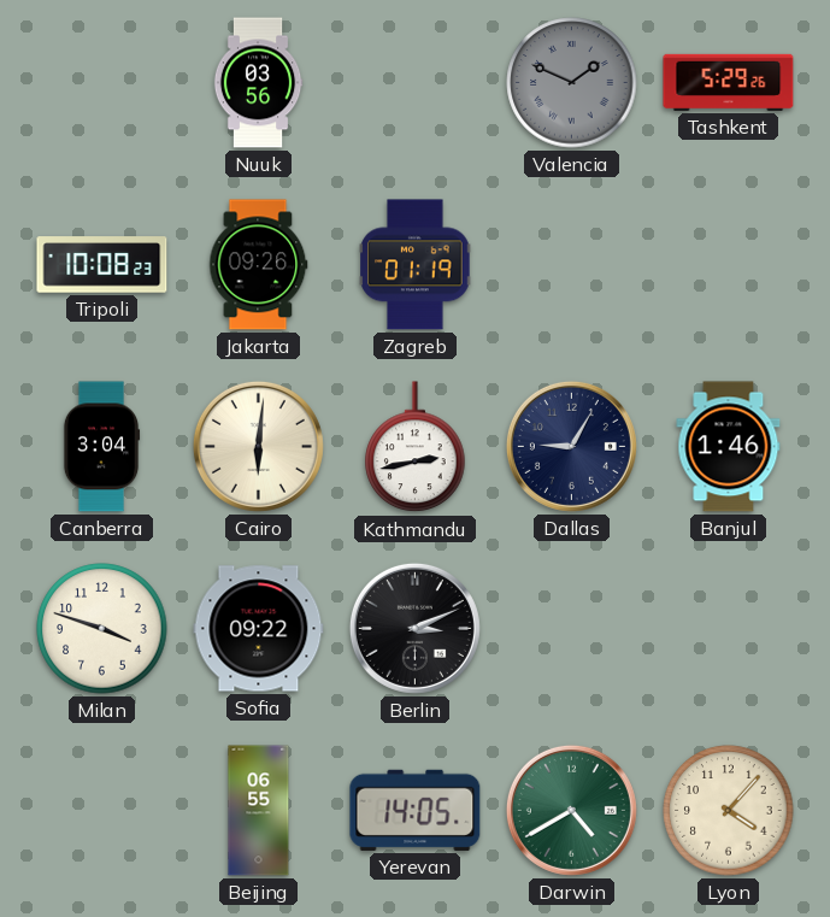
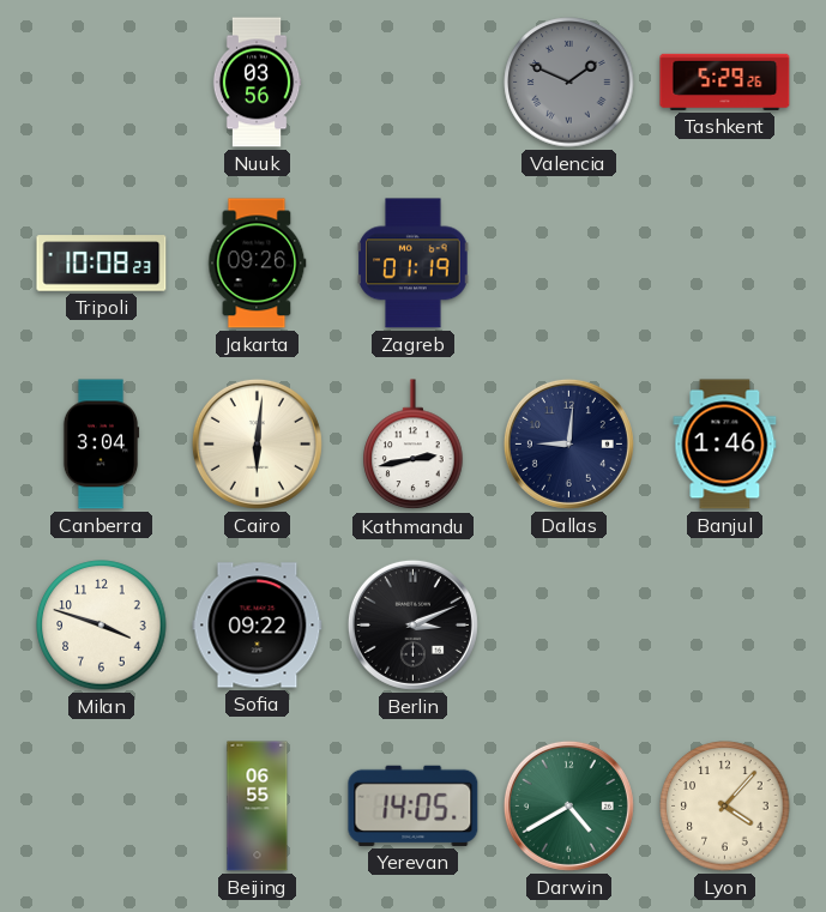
Dallas: 9:05 -> 9:01
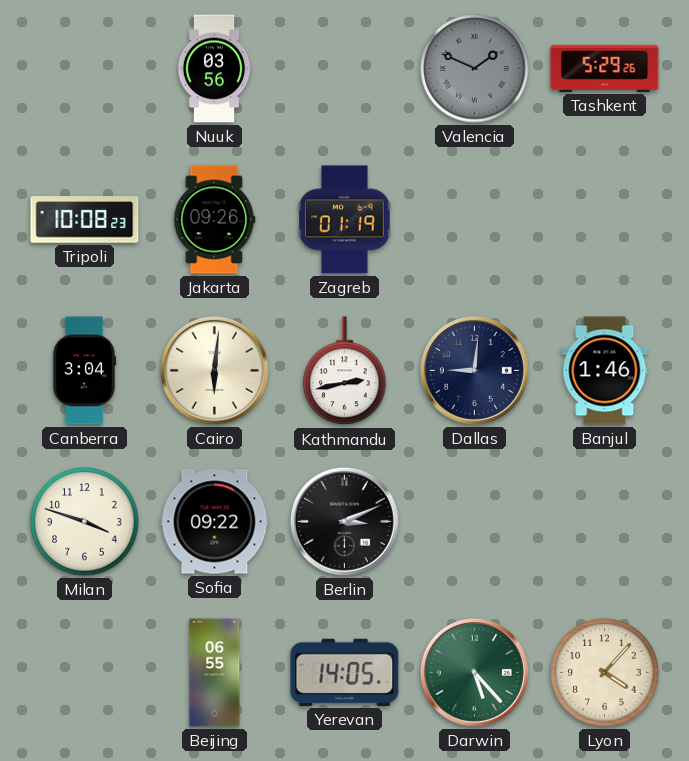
Darwin: 4:40 -> 5:23
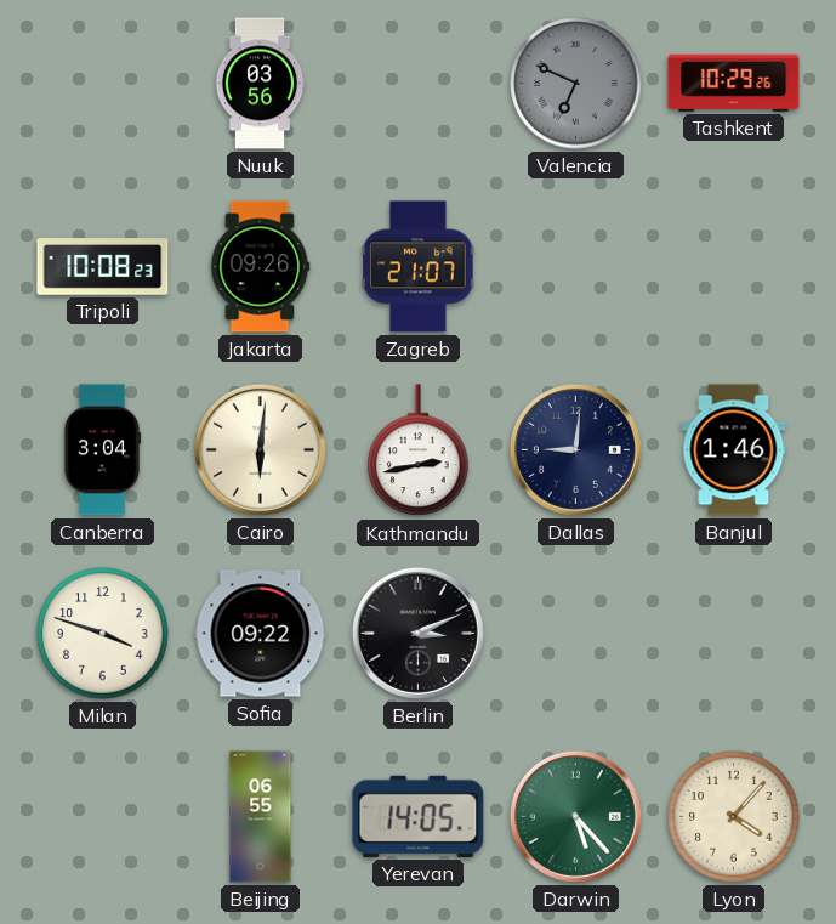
Valencia: 1:49 -> 6:49
Tashkent: 5:29 -> 10:29
Zagreb: 01:19 -> 21:07
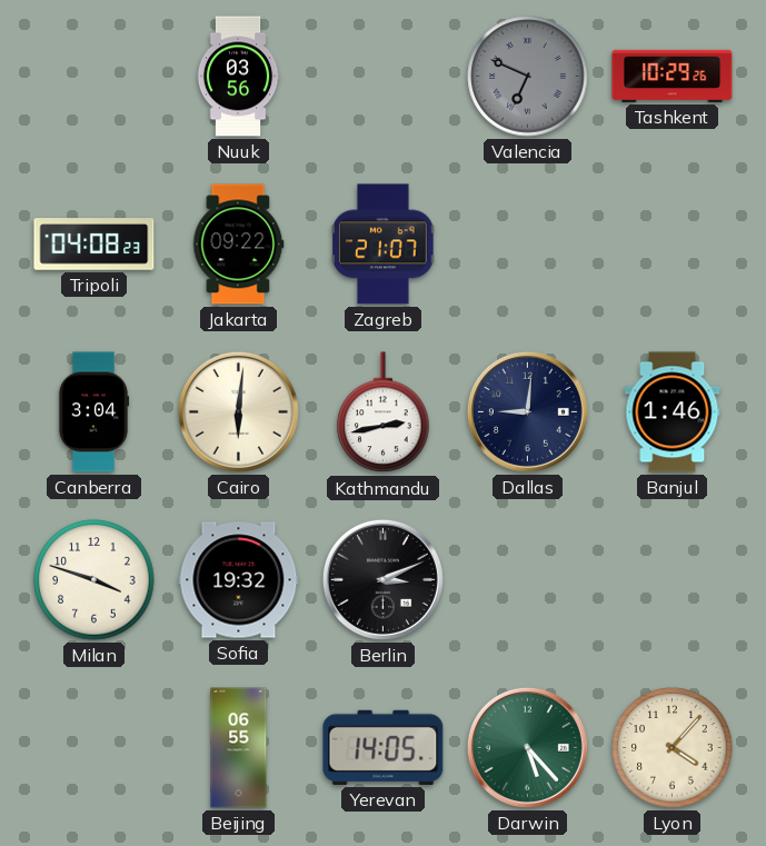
Tripoli: 10:08 -> 04:08
Jakarta: 09:26 -> 09:22
Sofia: 09:22 -> 19:32
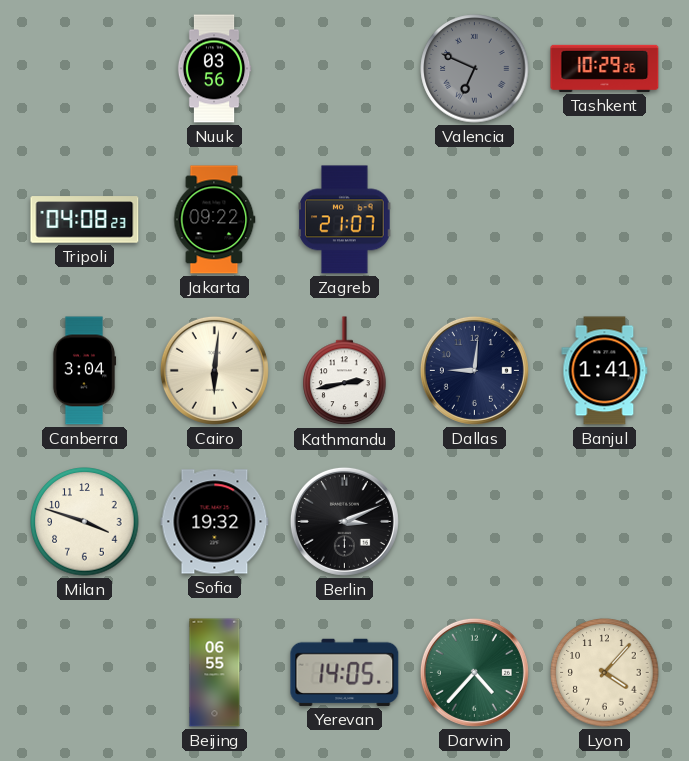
Banjul: 1:46 -> 1:41
Darwin: 5:23 -> 4:37
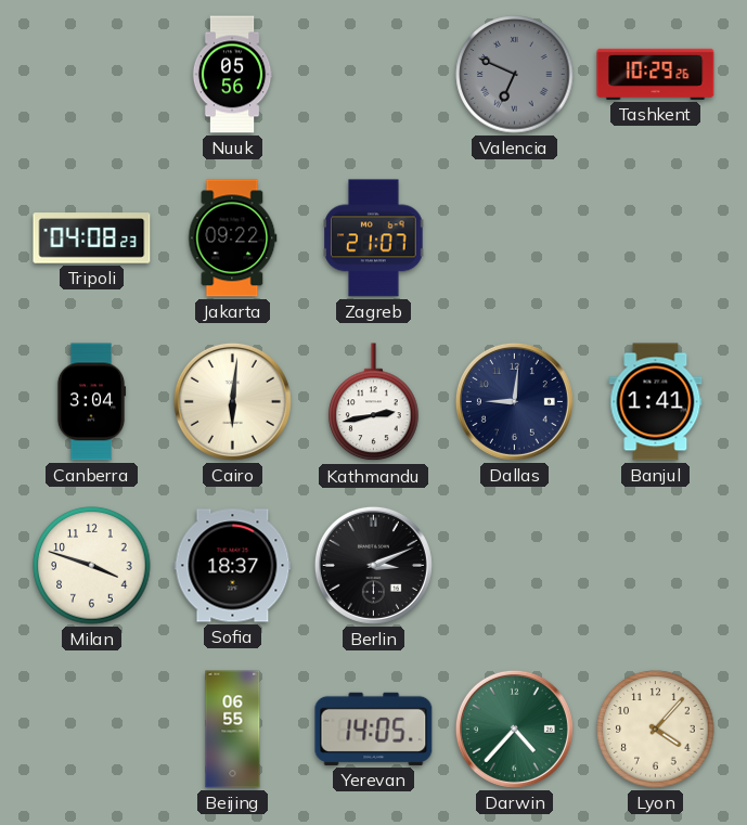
Nuuk: 03:56 -> 05:56
Sofia: 19:32 -> 18:37
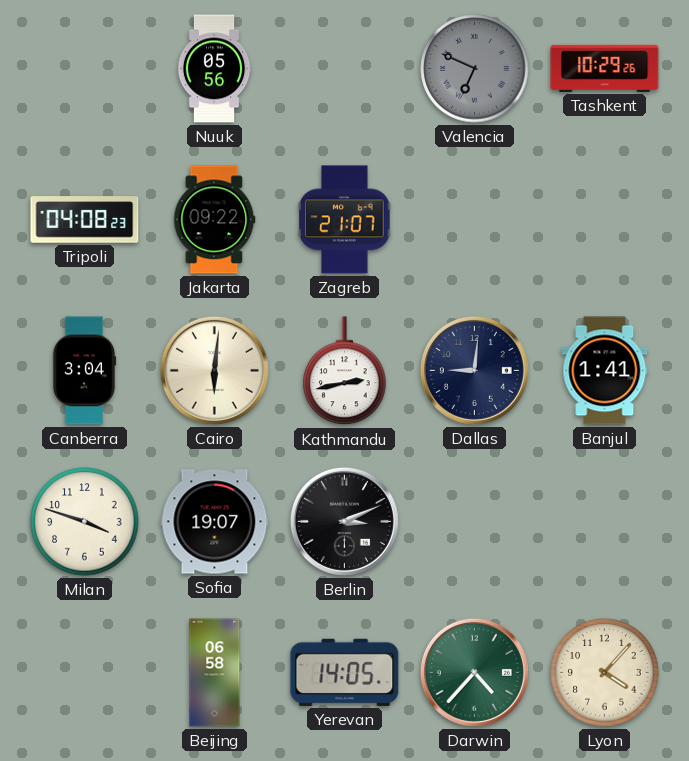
Sofia: 18:37 -> 19:07
Beijing: 06:55 -> 06:58
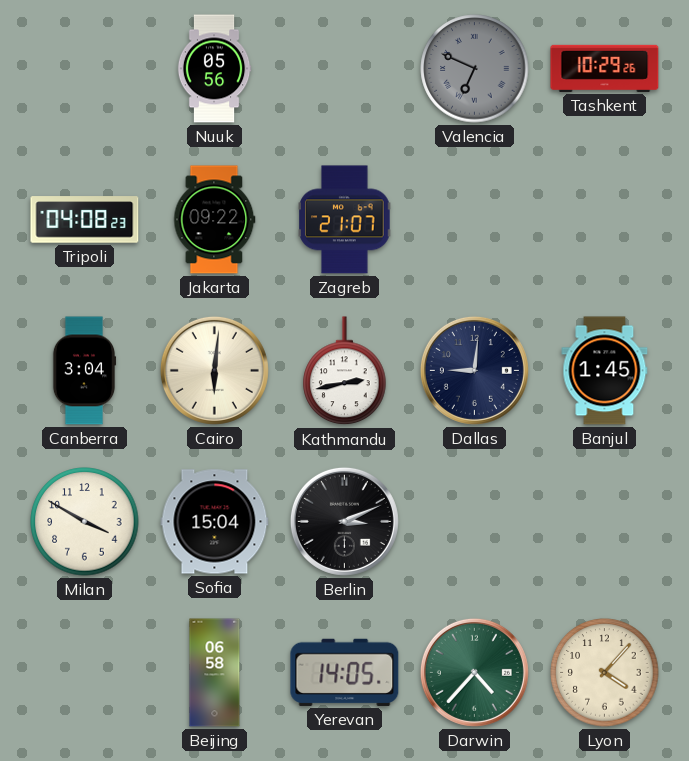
Banjul: 1:41 -> 1:45
Milan: 3:48 -> 3:50
Sofia: 19:07 -> 15:04
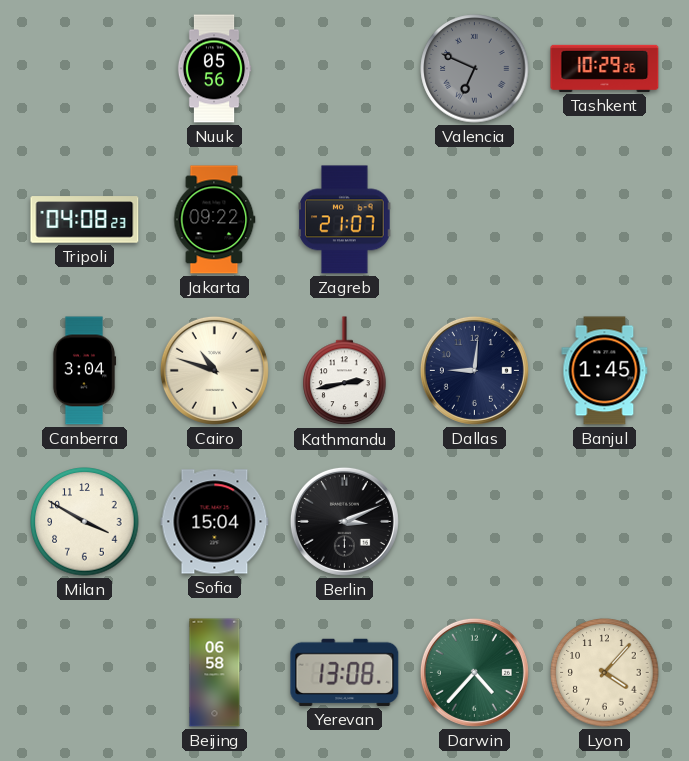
Cairo: 6:01 -> 10:48
Yerevan: 14:05 -> 13:08
